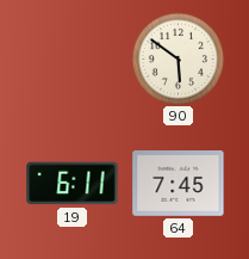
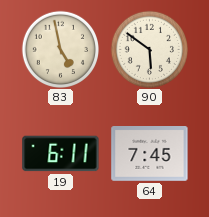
83: none -> 4:58
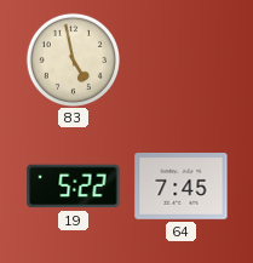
90: 5:51 -> none
19: 6:11 -> 5:22
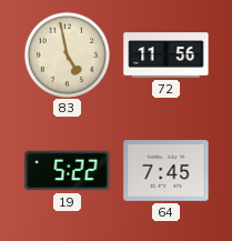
72: none -> 11:56
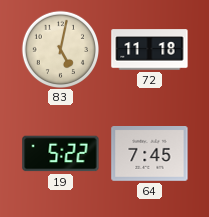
83: 4:58 -> 5:02
72: 11:56 -> 11:18
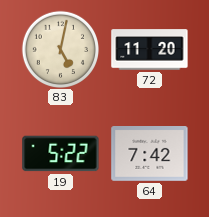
72: 11:18 -> 11:20
64: 7:45 -> 7:42
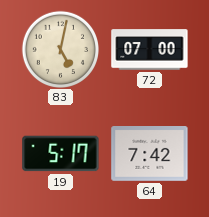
72: 11:20 -> 07:00
19: 5:22 -> 5:17
